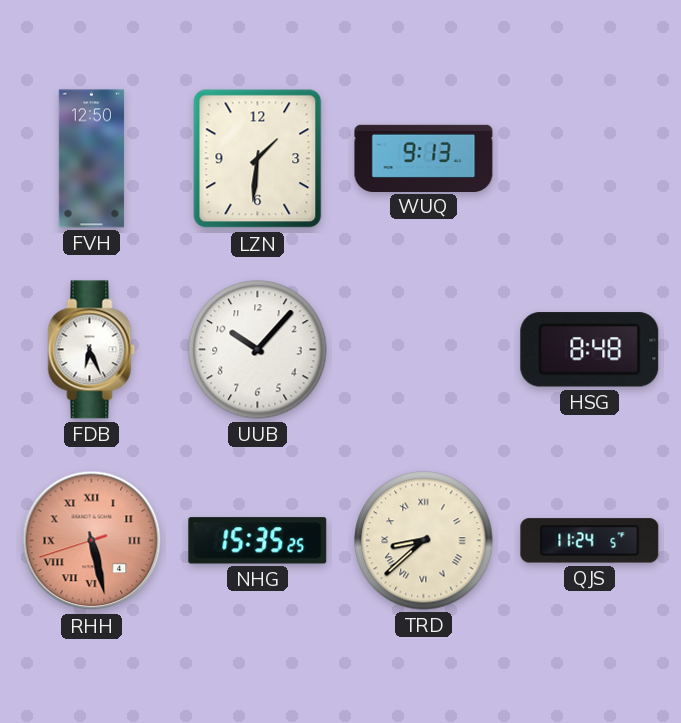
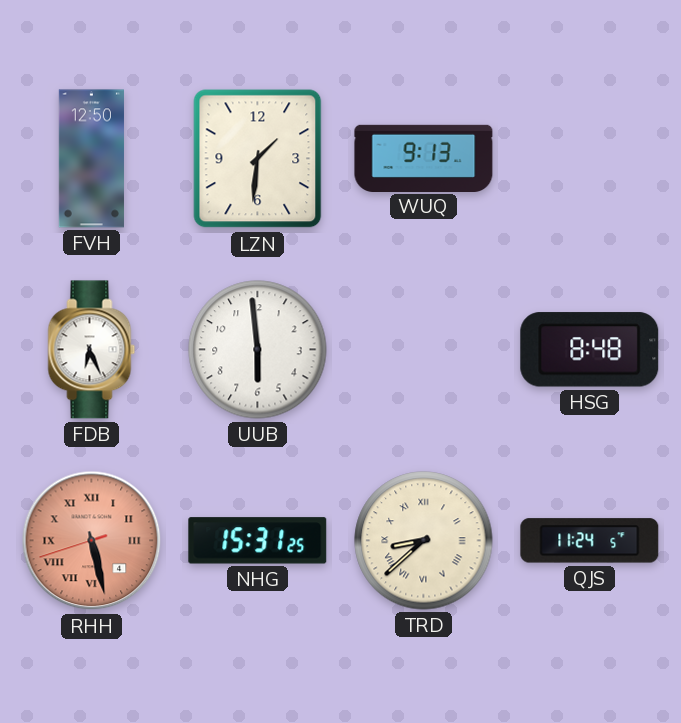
UUB: 10:07 -> 5:59
NHG: 15:35 -> 15:31
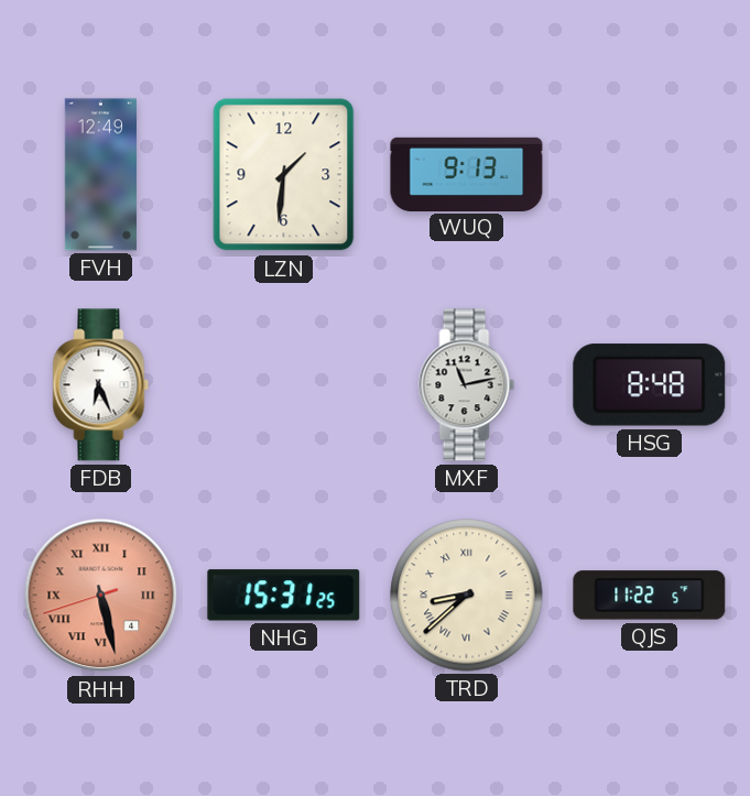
FVH: 12:50 -> 12:49
UUB: 5:59 -> none
MXF: none -> 11:13
QJS: 11:24 -> 11:22
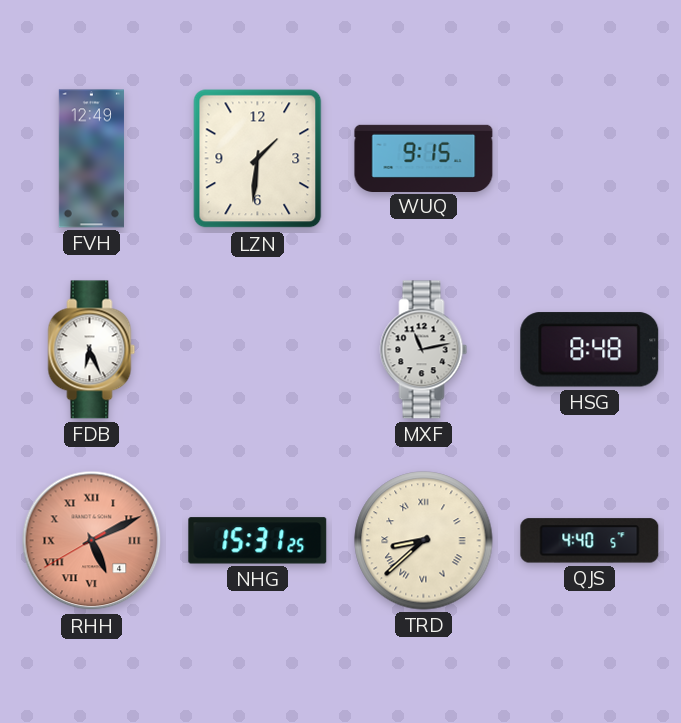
WUQ: 9:13 -> 9:15
RHH: 5:27 -> 5:10
QJS: 11:22 -> 4:40
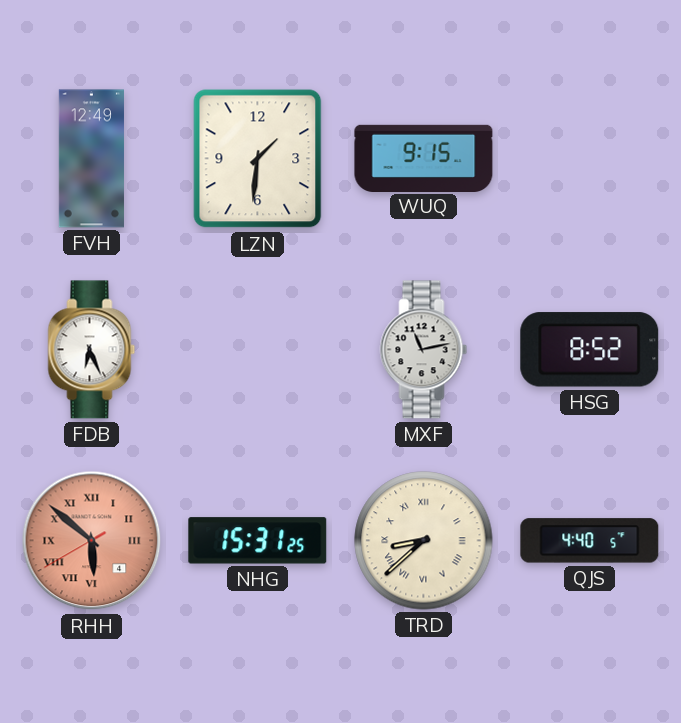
HSG: 8:48 -> 8:52
RHH: 5:10 -> 5:51
